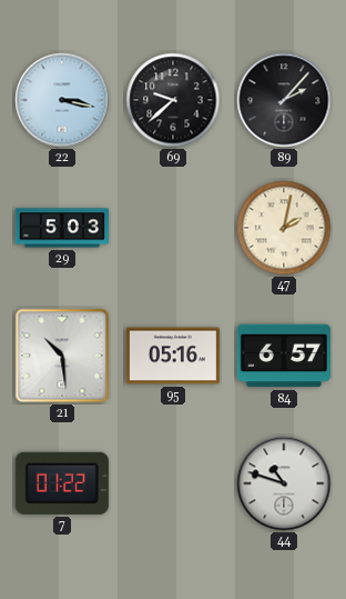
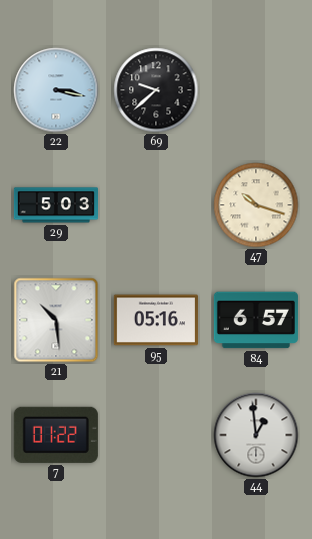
89: 2:07 -> none
47: 2:02 -> 10:18
44: 10:48 -> 12:59
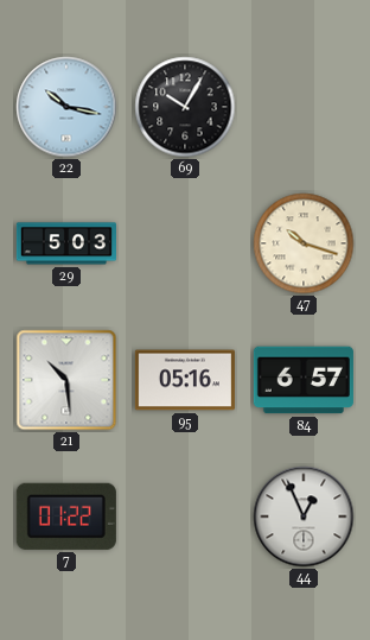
22: 3:17 -> 10:17
69: 9:38 -> 10:05
44: 12:59 -> 12:56
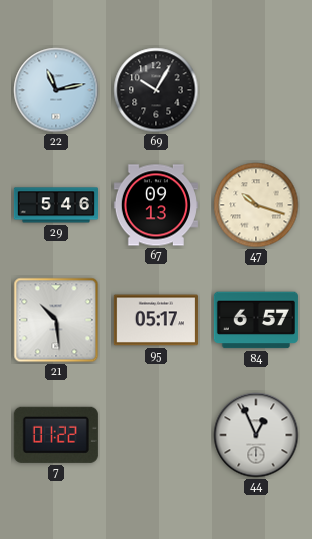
22: 10:17 -> 11:13
29: 5:03 -> 5:46
67: none -> 09:13
95: 05:16 -> 05:17
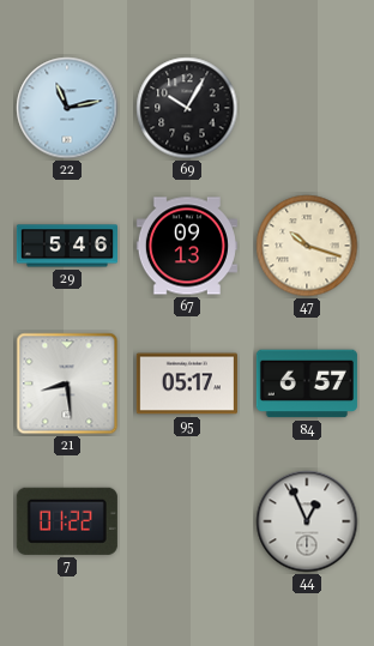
21: 10:29 -> 8:29
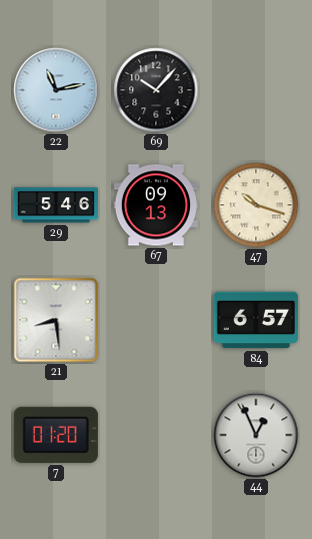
69: 10:05 -> 10:07
95: 05:17 -> none
7: 01:22 -> 01:20
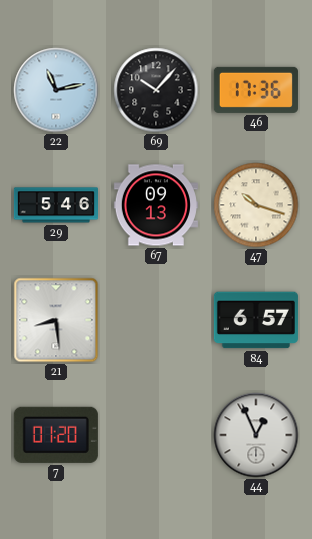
46: none -> 17:36
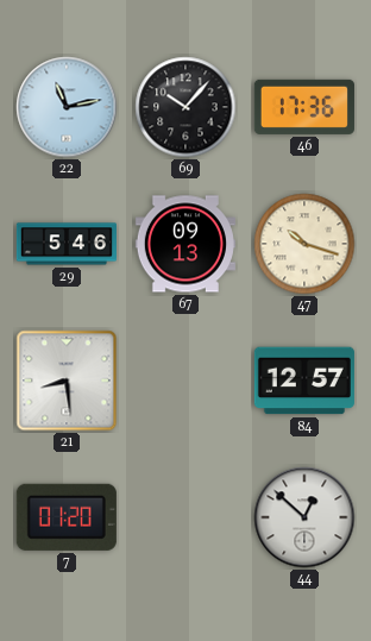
84: 6:57 -> 12:57
44: 12:56 -> 12:52
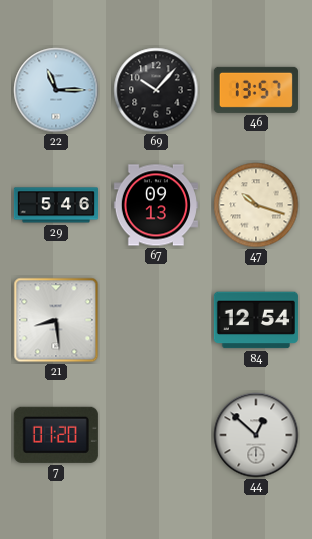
22: 11:13 -> 11:15
46: 17:36 -> 13:57
84: 12:57 -> 12:54
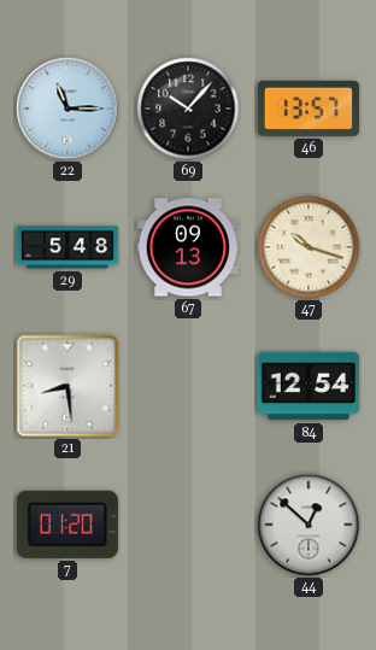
29: 5:46 -> 5:48
